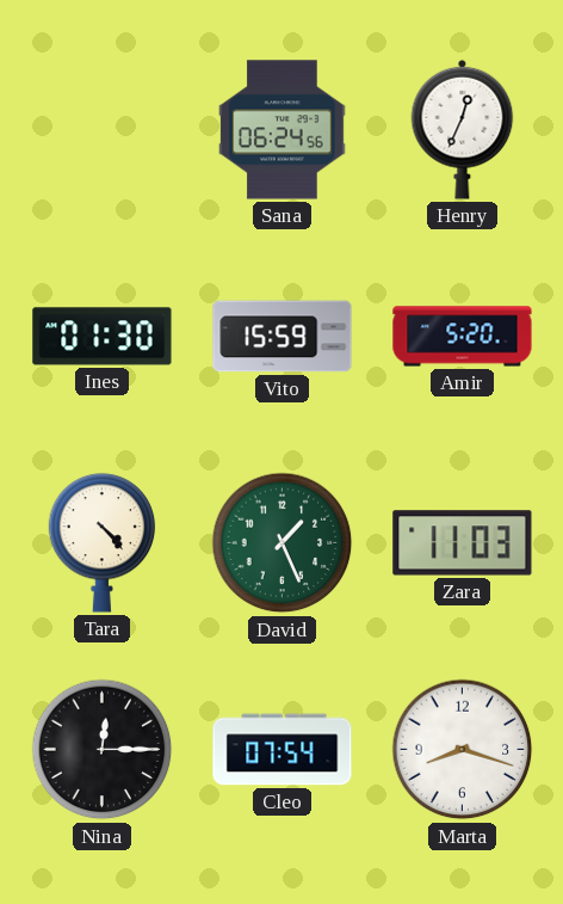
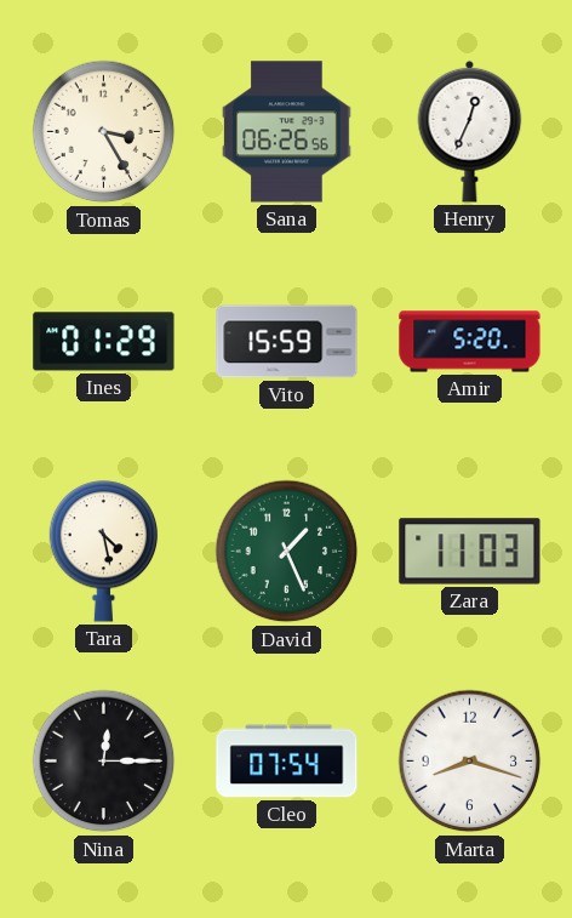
Tomas: none -> 3:25
Sana: 06:24 -> 06:26
Ines: 01:30 -> 01:29
Tara: 4:23 -> 4:28
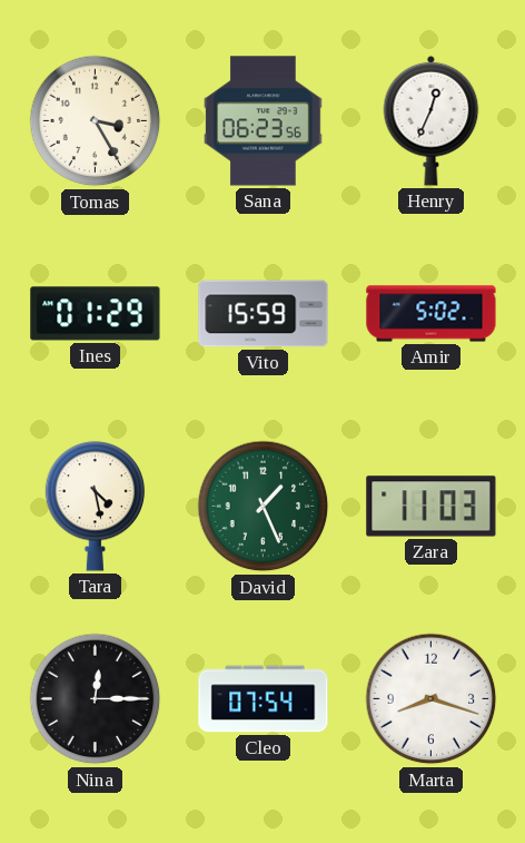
Sana: 06:26 -> 06:23
Amir: 5:20 -> 5:02
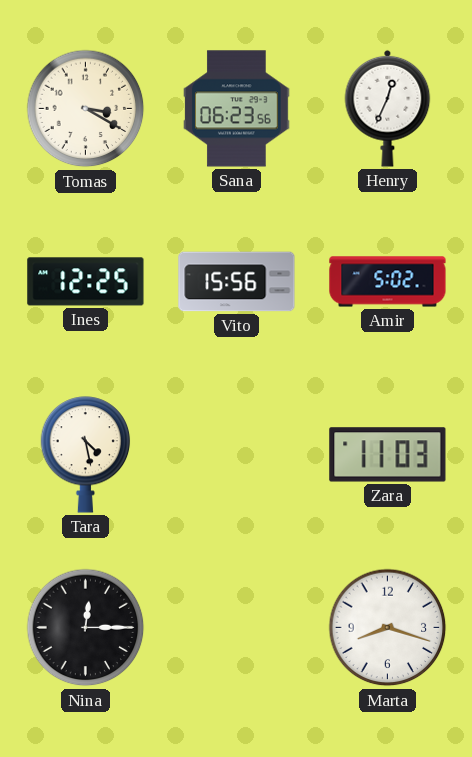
Tomas: 3:25 -> 3:20
Ines: 01:29 -> 12:25
Vito: 15:59 -> 15:56
David: 1:26 -> none
Cleo: 07:54 -> none
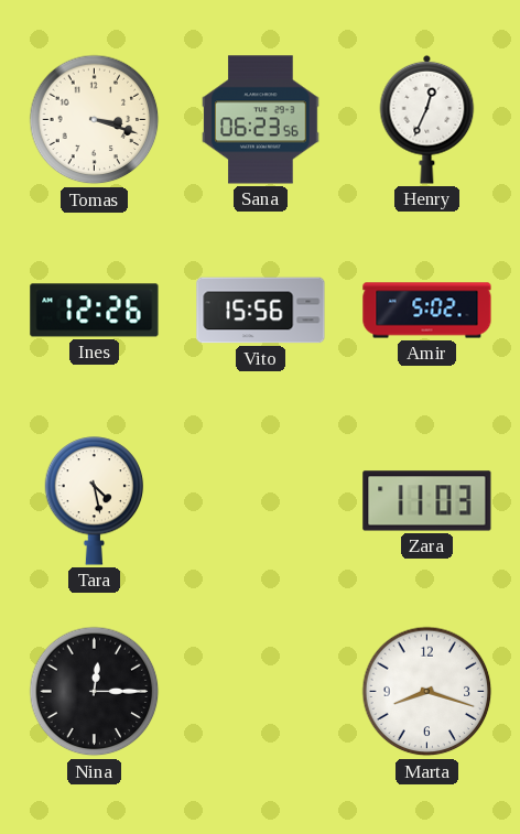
Tomas: 3:20 -> 3:18
Ines: 12:25 -> 12:26
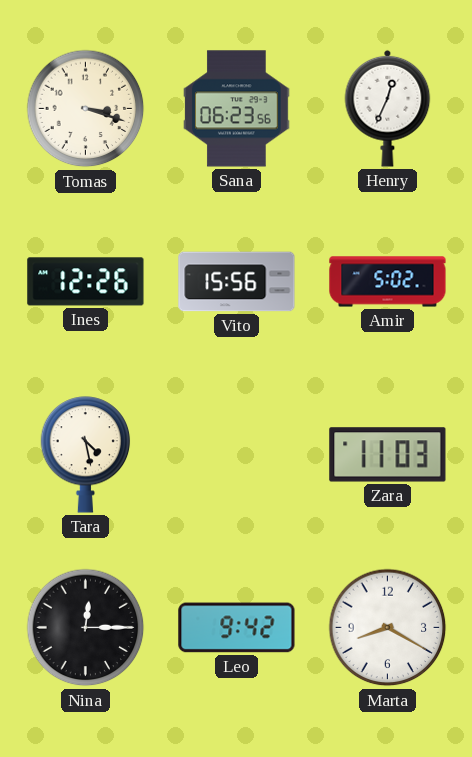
Leo: none -> 9:42
Marta: 8:18 -> 8:20
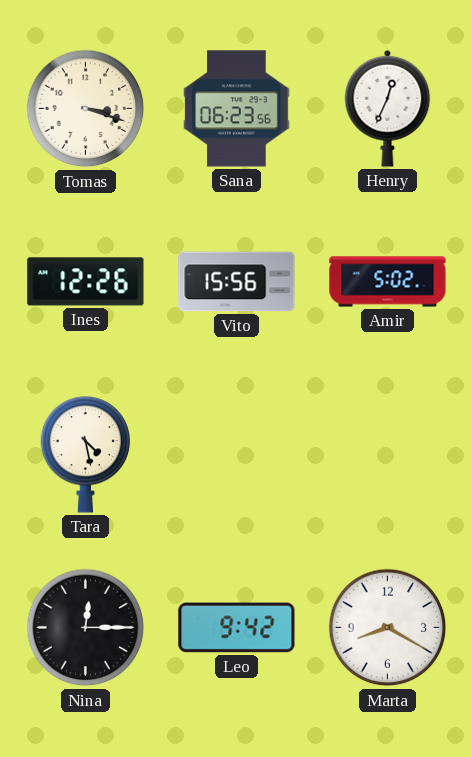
Zara: 11:03 -> none
